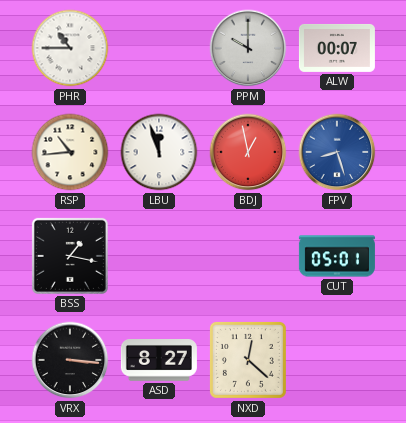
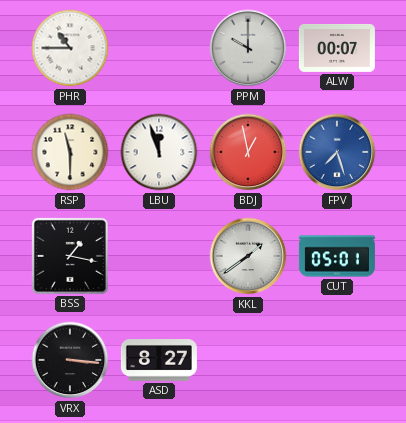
RSP: 10:44 -> 11:30
FPV: 8:27 -> 7:27
KKL: none -> 1:39
NXD: 12:22 -> none
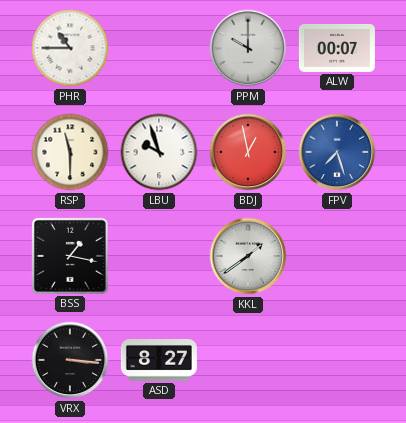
LBU: 11:57 -> 9:57
CUT: 05:01 -> none
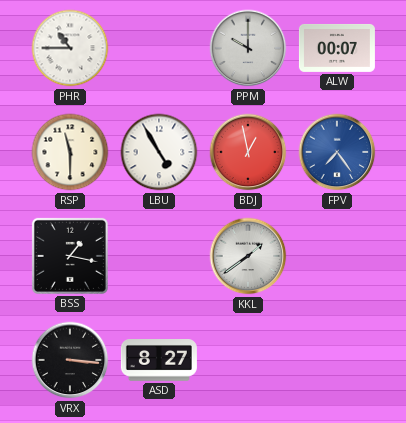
LBU: 9:57 -> 4:55
FPV: 7:27 -> 7:24
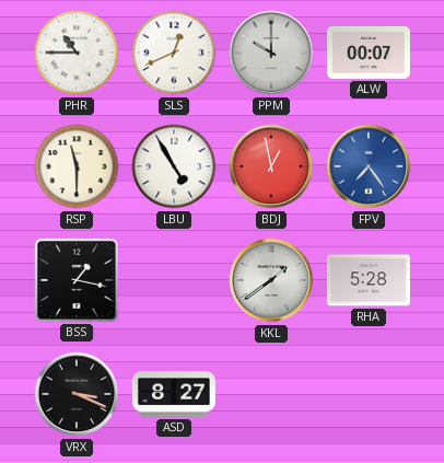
SLS: none -> 12:41
RHA: none -> 5:28
VRX: 3:16 -> 3:19
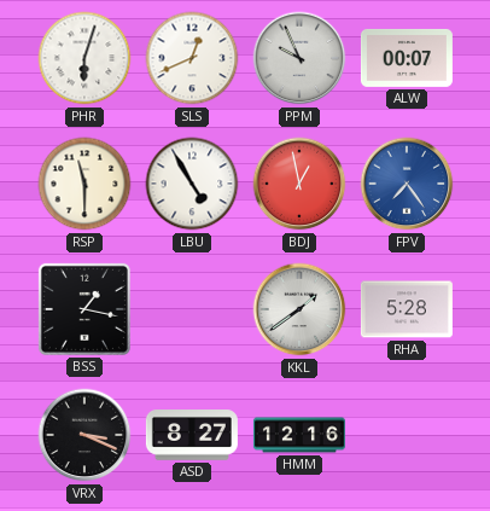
PHR: 10:45 -> 6:03
PPM: 10:00 -> 9:56
HMM: none -> 12:16
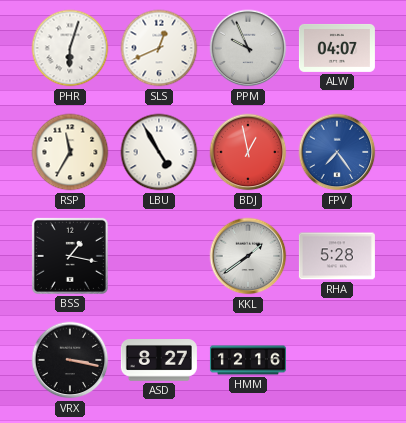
ALW: 00:07 -> 04:07
RSP: 11:30 -> 11:35
VRX: 3:19 -> 3:17
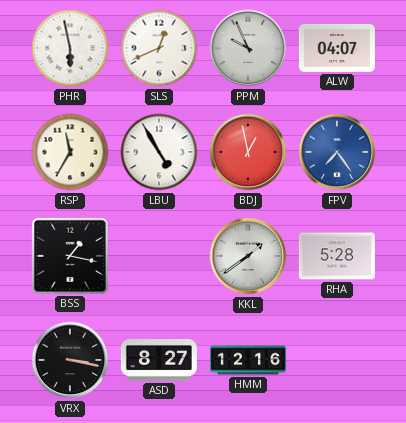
PHR: 6:03 -> 5:58
